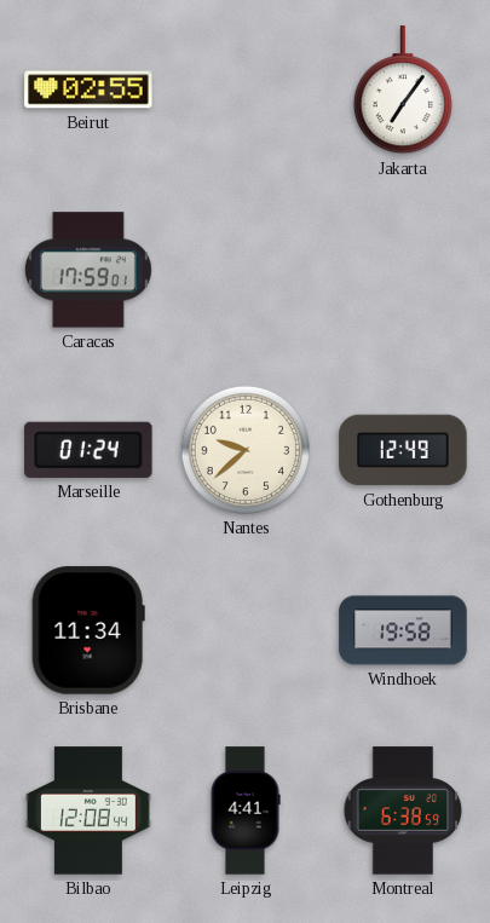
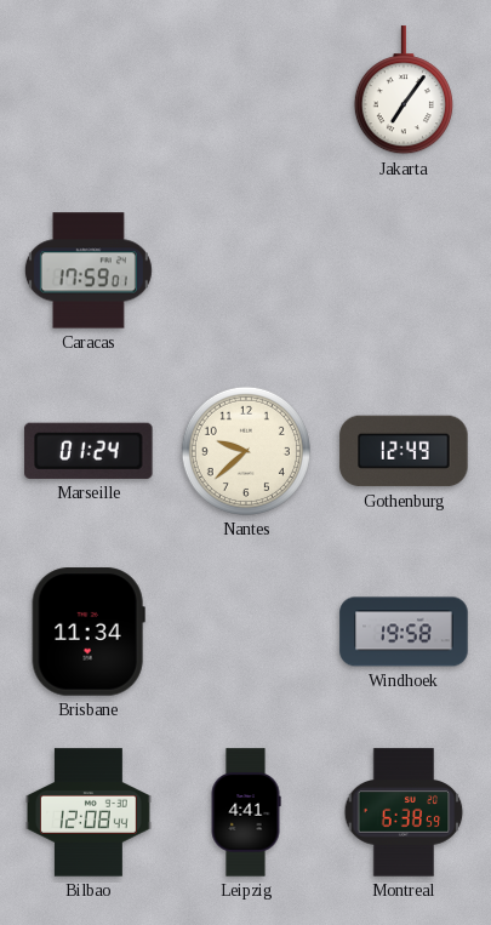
Beirut: 02:55 -> none
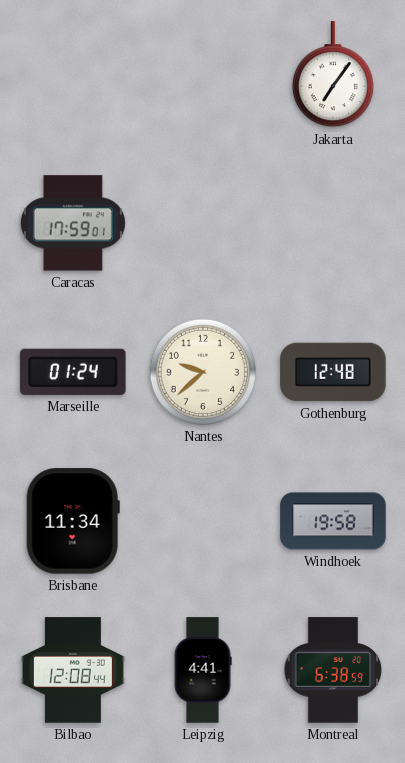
Gothenburg: 12:49 -> 12:48
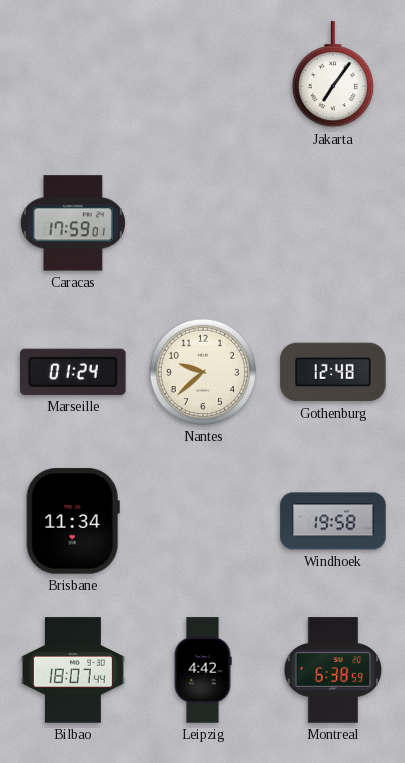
Bilbao: 12:08 -> 18:07
Leipzig: 4:41 -> 4:42
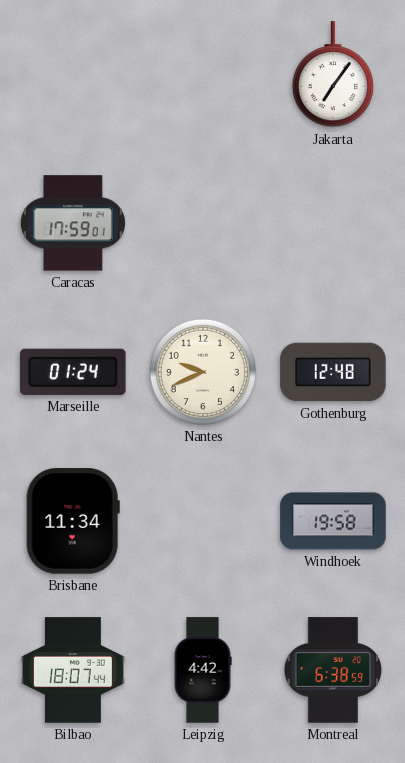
Nantes: 9:38 -> 9:41
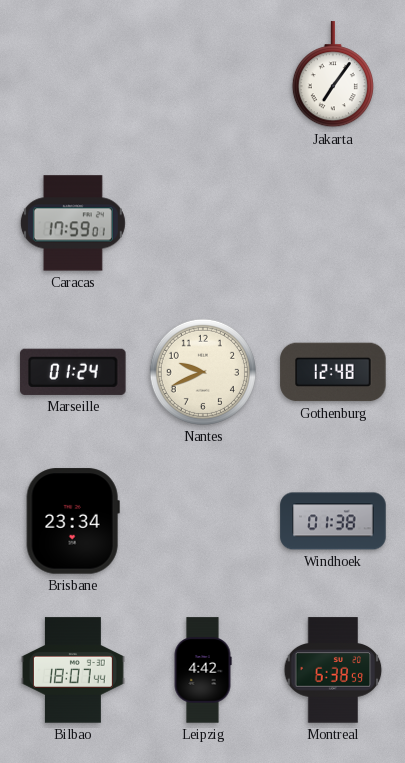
Brisbane: 11:34 -> 23:34
Windhoek: 19:58 -> 01:38
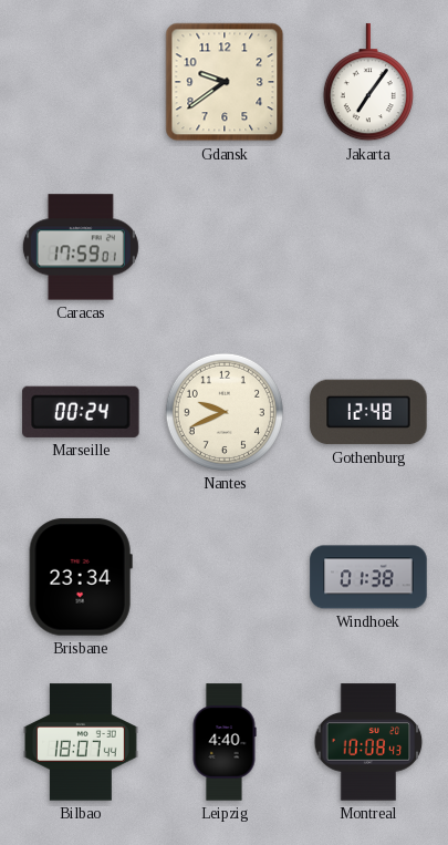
Gdansk: none -> 9:39
Marseille: 01:24 -> 00:24
Leipzig: 4:42 -> 4:40
Montreal: 6:38 -> 10:08
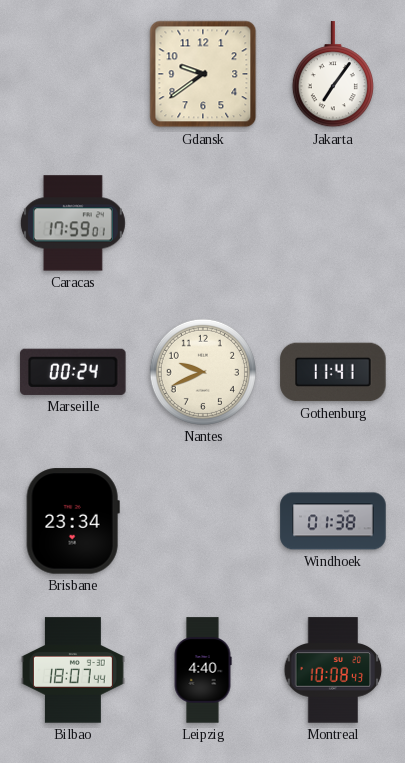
Gothenburg: 12:48 -> 11:41
